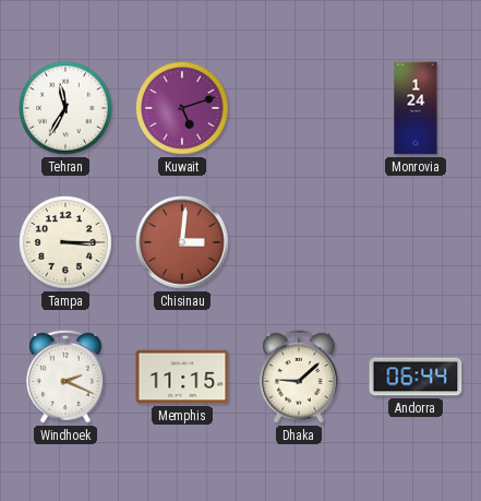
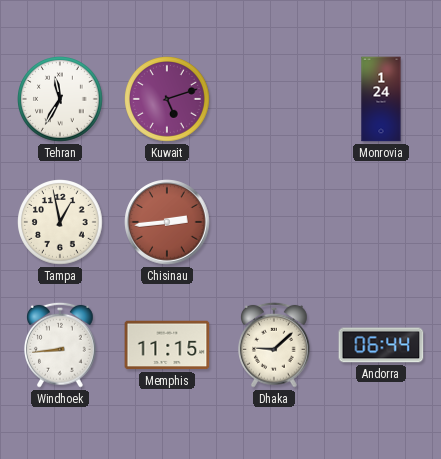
Tampa: 3:15 -> 12:58
Chisinau: 3:01 -> 2:44
Windhoek: 2:19 -> 8:44
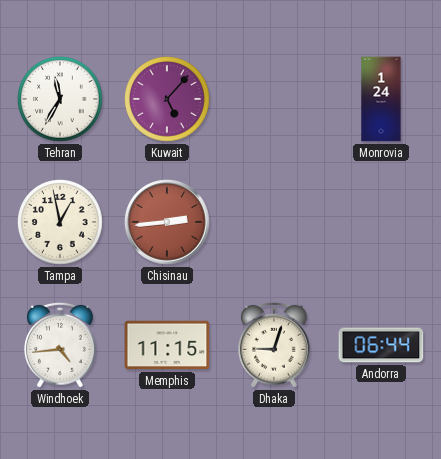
Kuwait: 5:12 -> 5:07
Windhoek: 8:44 -> 4:44
Dhaka: 9:08 -> 9:03
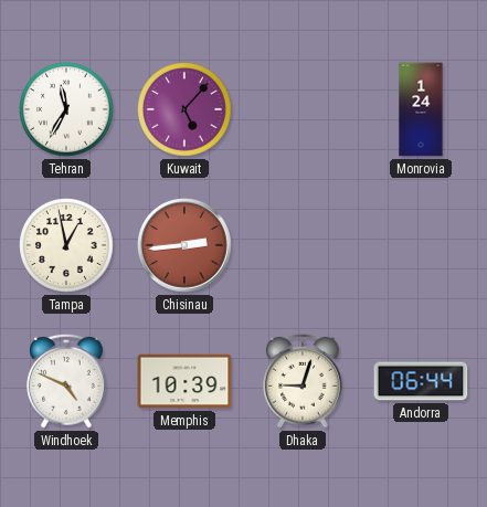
Windhoek: 4:44 -> 4:49
Memphis: 11:15 -> 10:39
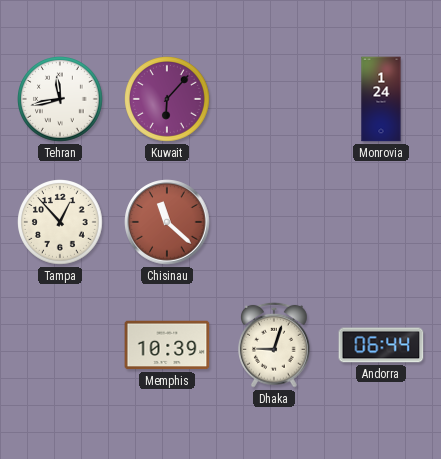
Tehran: 11:35 -> 11:43
Kuwait: 5:07 -> 6:07
Tampa: 12:58 -> 12:53
Chisinau: 2:44 -> 11:22
Windhoek: 4:49 -> none
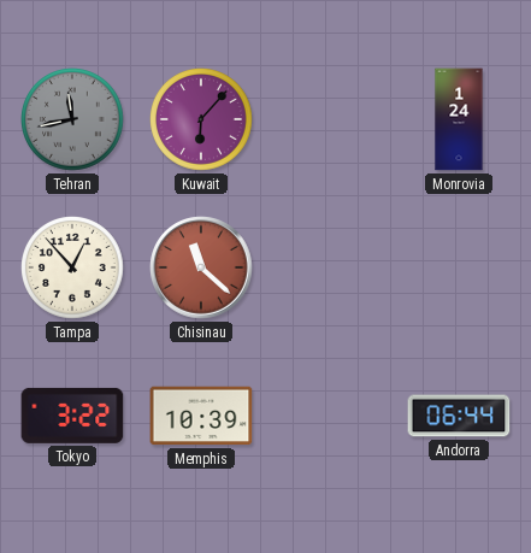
Tehran dial: white -> grey
Tokyo: none -> 3:22
Dhaka: 9:03 -> none
